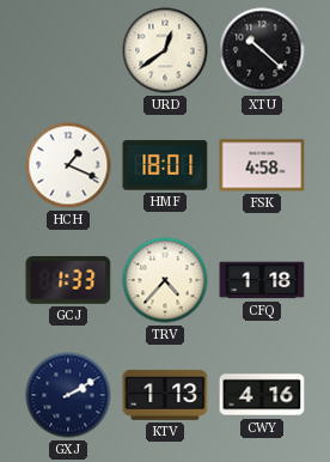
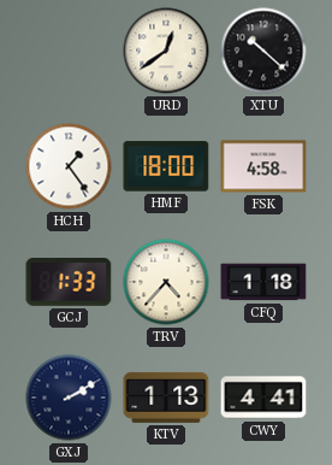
HCH: 1:19 -> 1:24
HMF: 18:01 -> 18:00
CWY: 4:16 -> 4:41
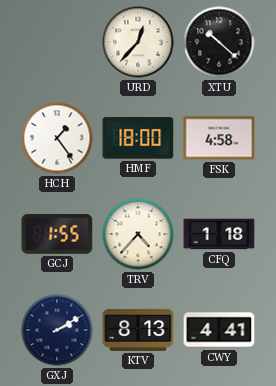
URD: 12:39 -> 12:37
GCJ: 1:33 -> 1:55
KTV: 1:13 -> 8:13
